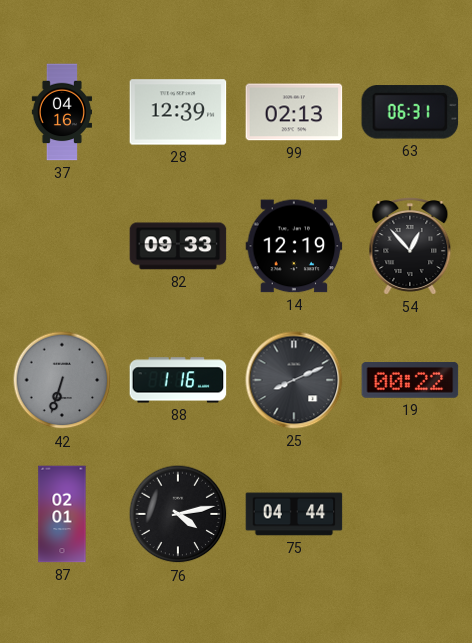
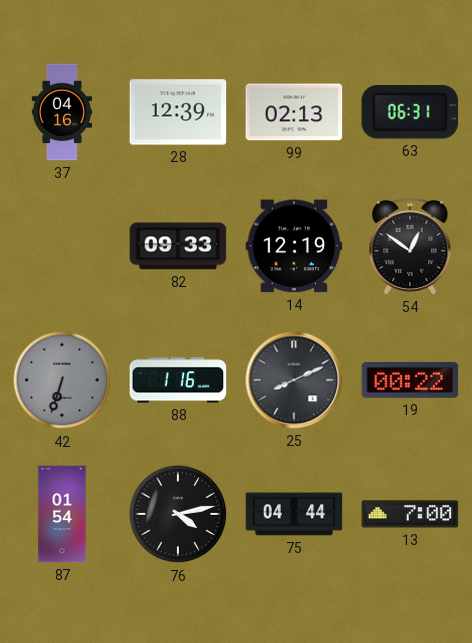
54: 12:53 -> 12:51
87: 02:01 -> 01:54
13: none -> 7:00
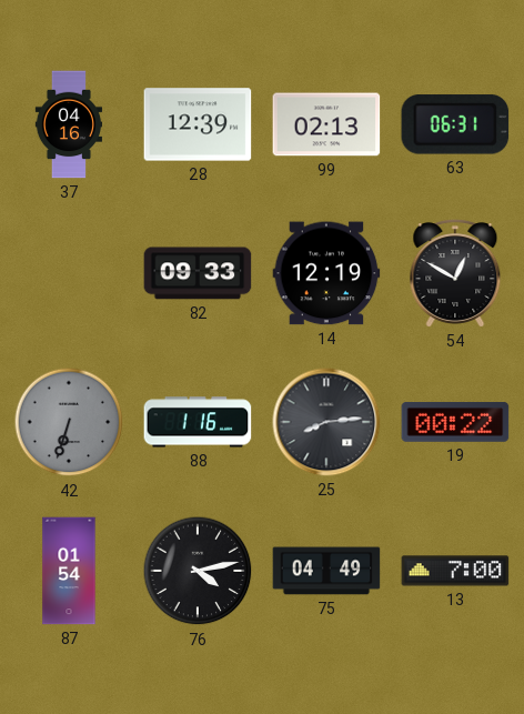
54: 12:51 -> 12:50
25: 8:11 -> 8:14
75: 04:44 -> 04:49
